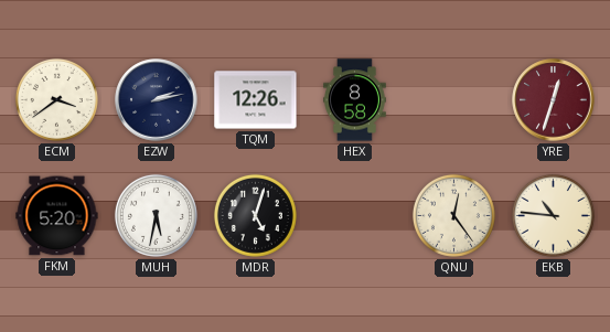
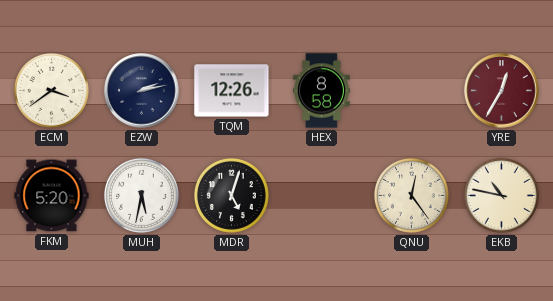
YRE: 12:33 -> 12:35
EKB: 10:46 -> 10:47
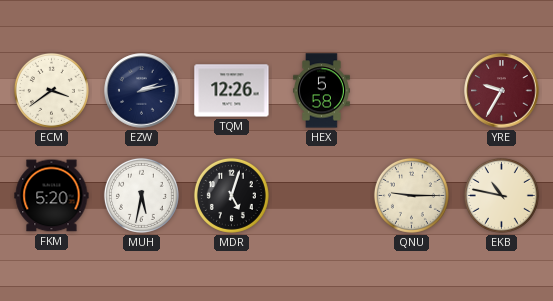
HEX: 8:58 -> 5:58
YRE: 12:35 -> 9:35
QNU: 12:24 -> 9:15
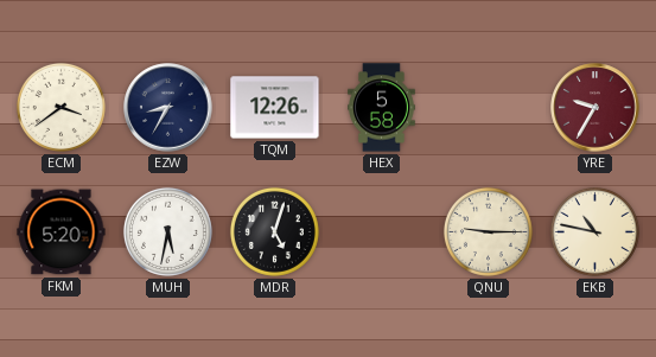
EZW: 2:13 -> 8:35
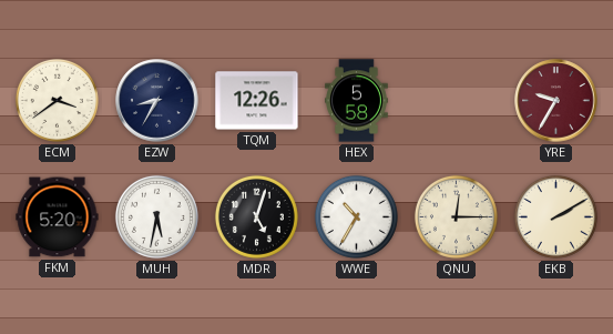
WWE: none -> 10:35
QNU: 9:15 -> 12:15
EKB: 10:47 -> 2:10
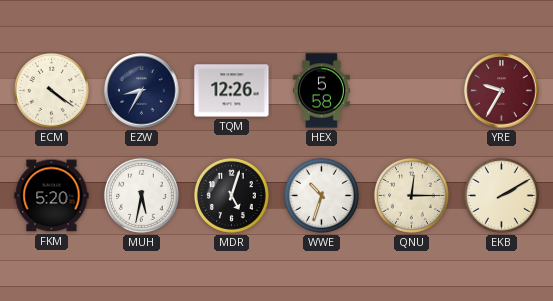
ECM: 3:39 -> 4:21
WWE: 10:35 -> 10:33
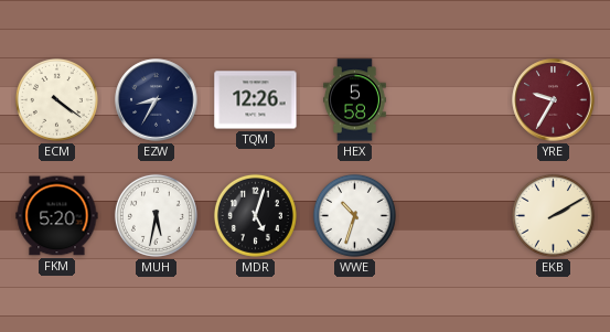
QNU: 12:15 -> none
